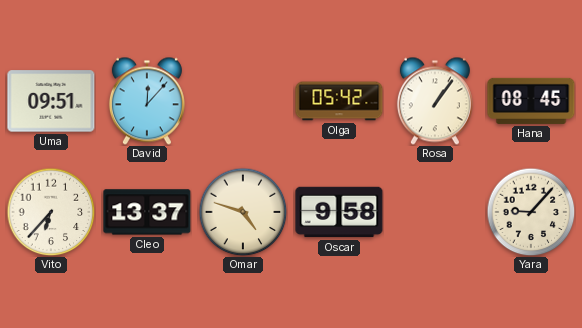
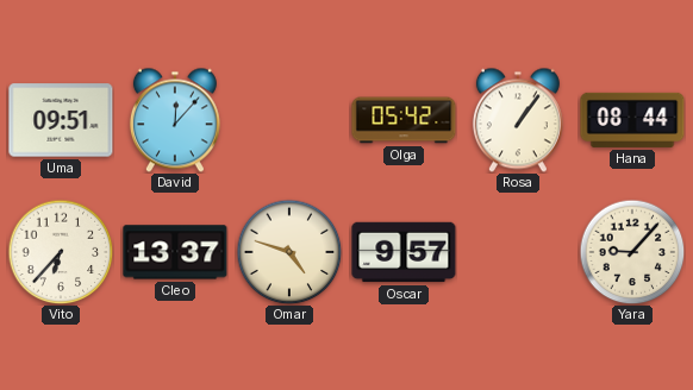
Hana: 08:45 -> 08:44
Oscar: 9:58 -> 9:57
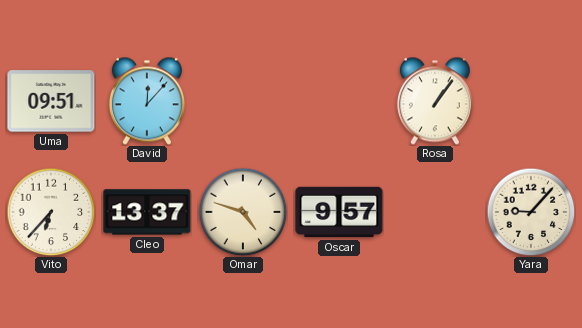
Olga: 05:42 -> none
Hana: 08:44 -> none
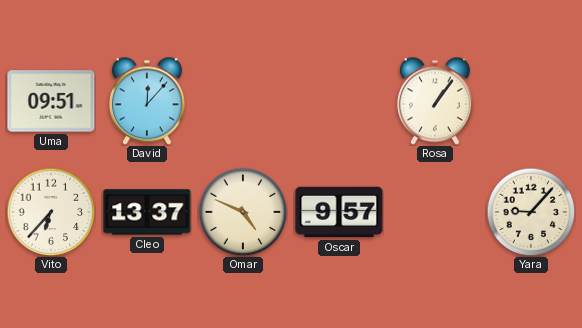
Omar: 4:48 -> 4:49
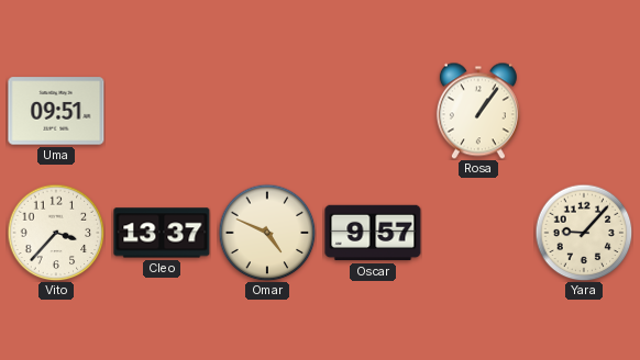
David: 12:07 -> none
Vito: 6:37 -> 3:37
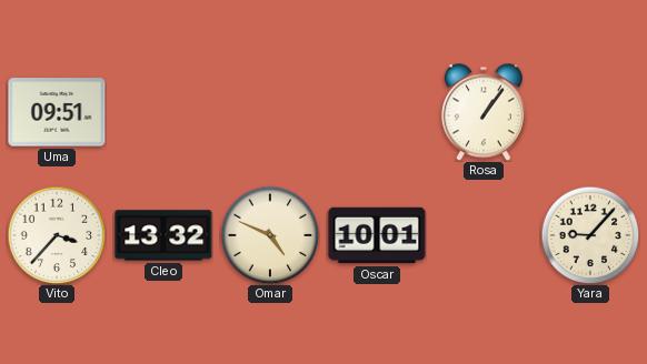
Cleo: 13:37 -> 13:32
Oscar: 9:57 -> 10:01
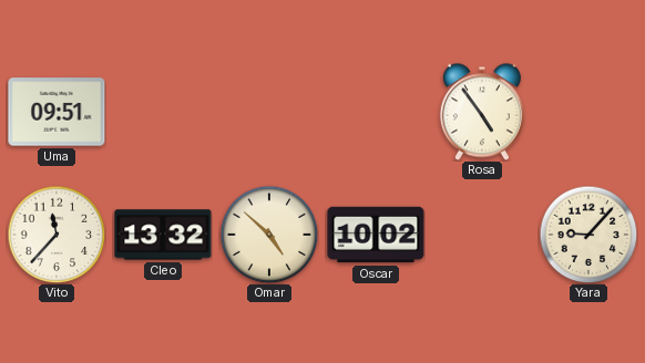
Rosa: 1:06 -> 4:54
Vito: 3:37 -> 11:37
Omar: 4:49 -> 4:52
Oscar: 10:01 -> 10:02
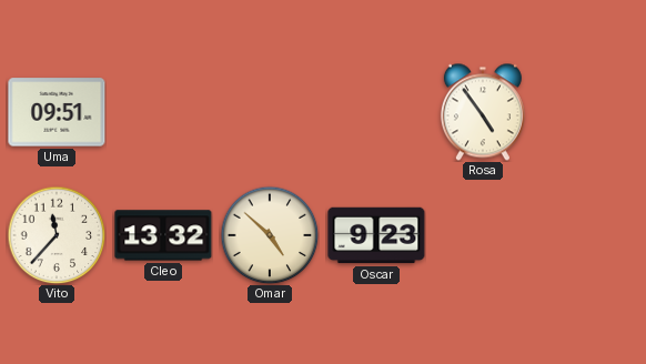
Oscar: 10:02 -> 9:23
Yara: 9:07 -> none
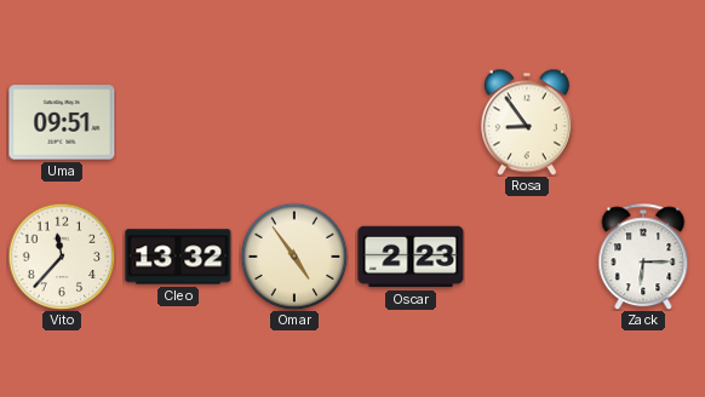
Rosa: 4:54 -> 8:54
Omar: 4:52 -> 4:54
Oscar: 9:23 -> 2:23
Zack: none -> 6:15
